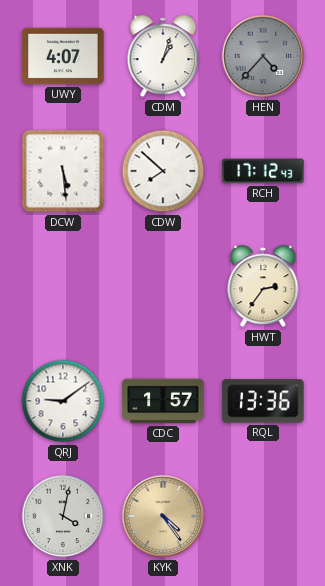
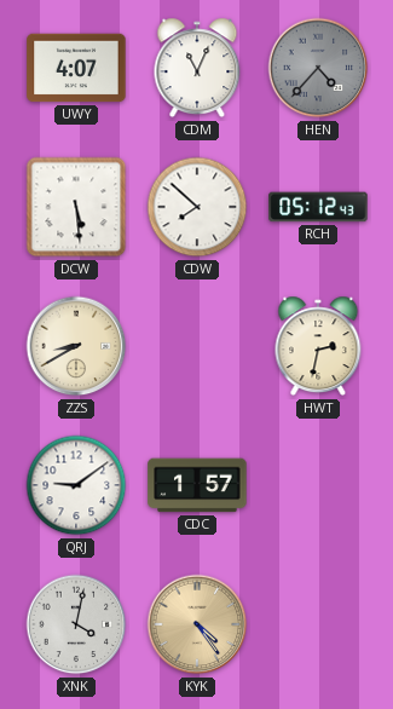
CDM: 1:03 -> 11:04
RCH: 17:12 -> 05:12
ZZS: none -> 8:40
HWT: 2:36 -> 2:32
RQL: 13:36 -> none
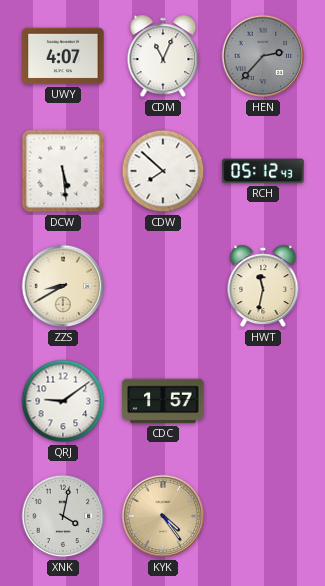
HEN: 4:37 -> 2:37
HWT: 2:32 -> 11:32
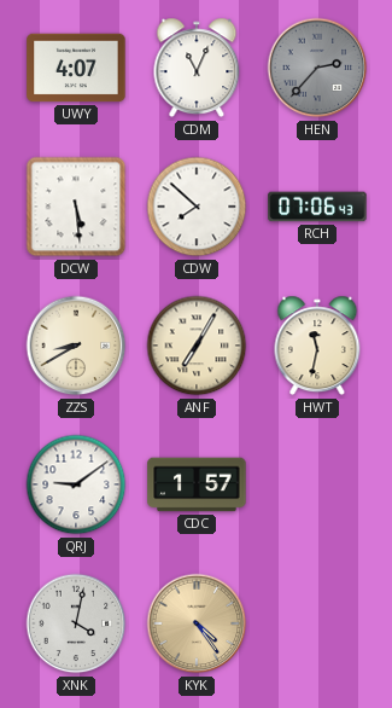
RCH: 05:12 -> 07:06
ANF: none -> 7:05
